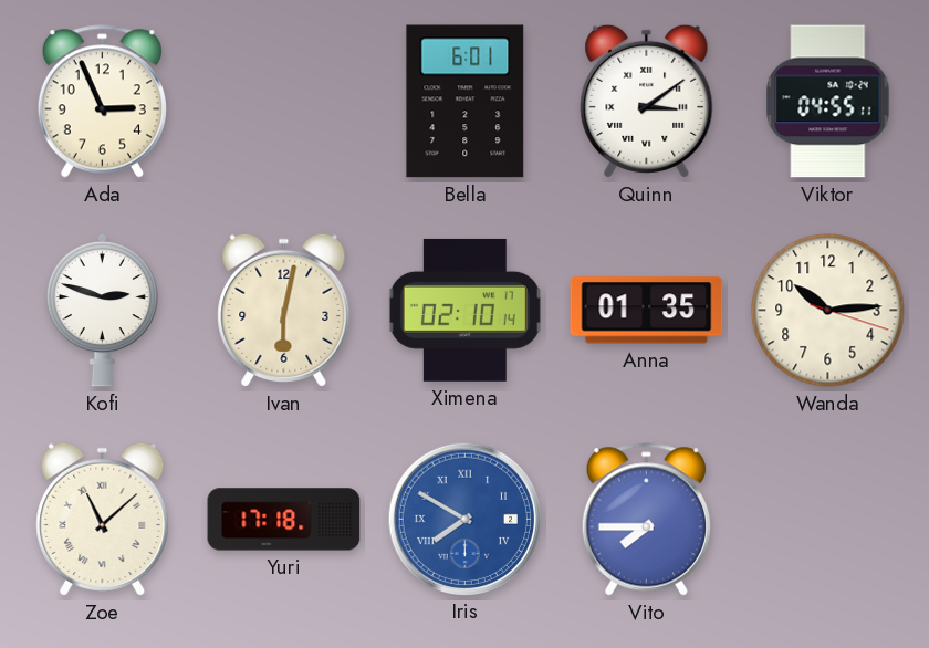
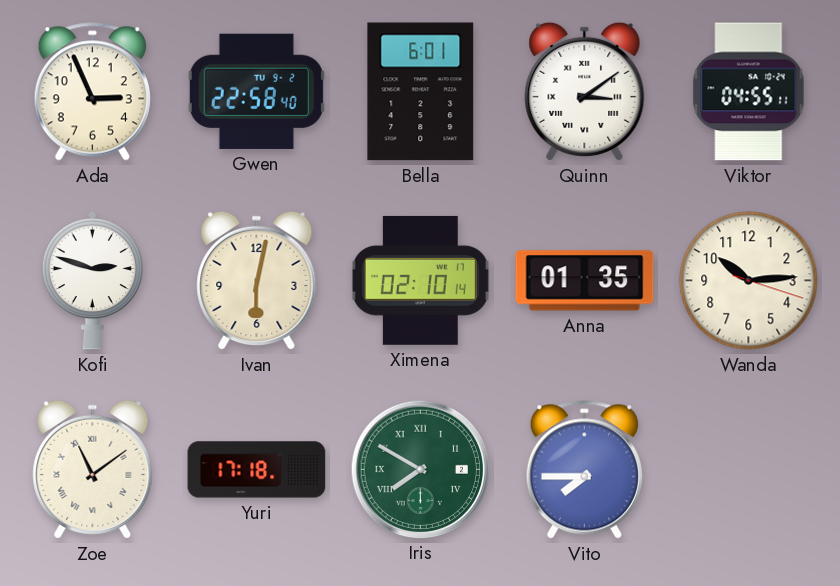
Gwen: none -> 22:58
Zoe: 11:08 -> 11:09
Iris dial: blue -> green
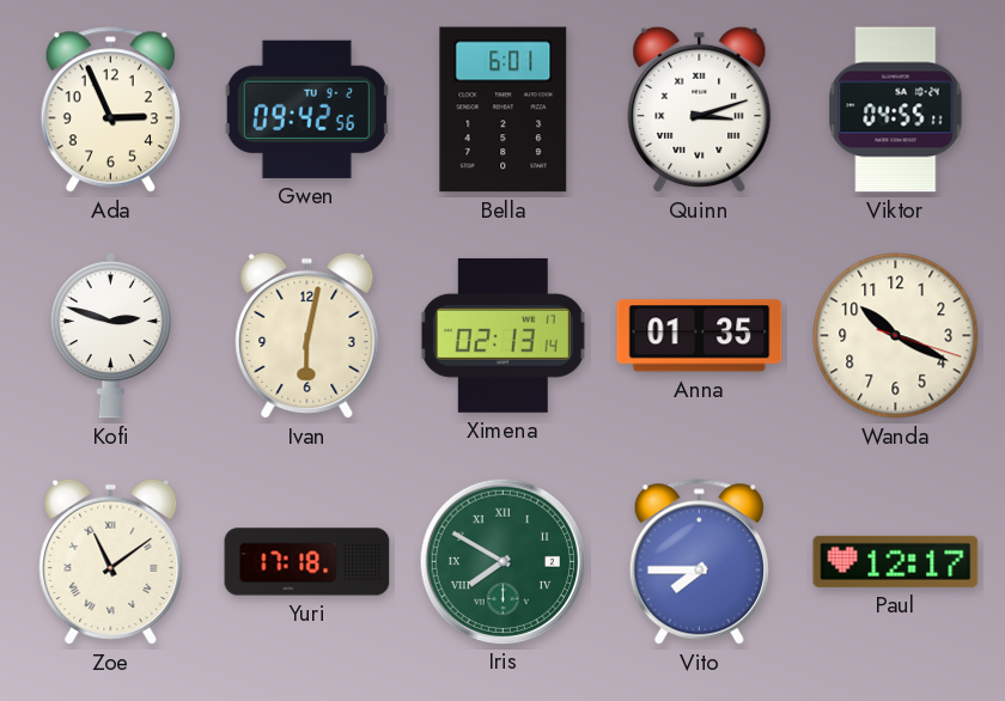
Gwen: 22:58 -> 09:42
Quinn: 3:09 -> 3:12
Ximena: 02:10 -> 02:13
Wanda: 10:14 -> 10:19
Paul: none -> 12:17
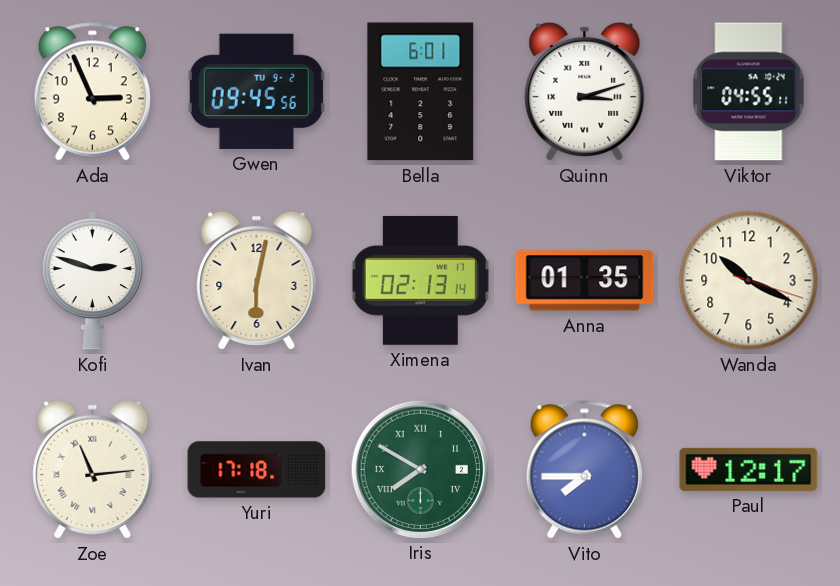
Gwen: 09:42 -> 09:45
Zoe: 11:09 -> 11:14
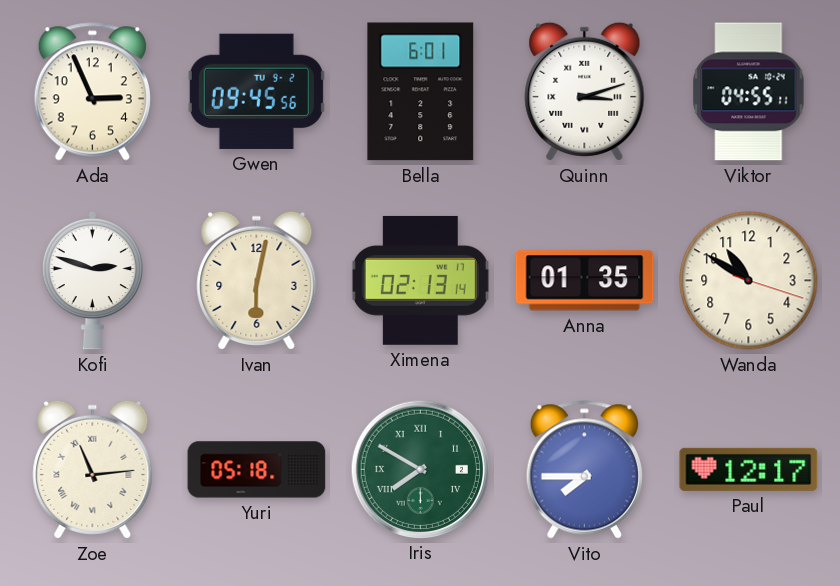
Wanda: 10:19 -> 10:50
Yuri: 17:18 -> 05:18
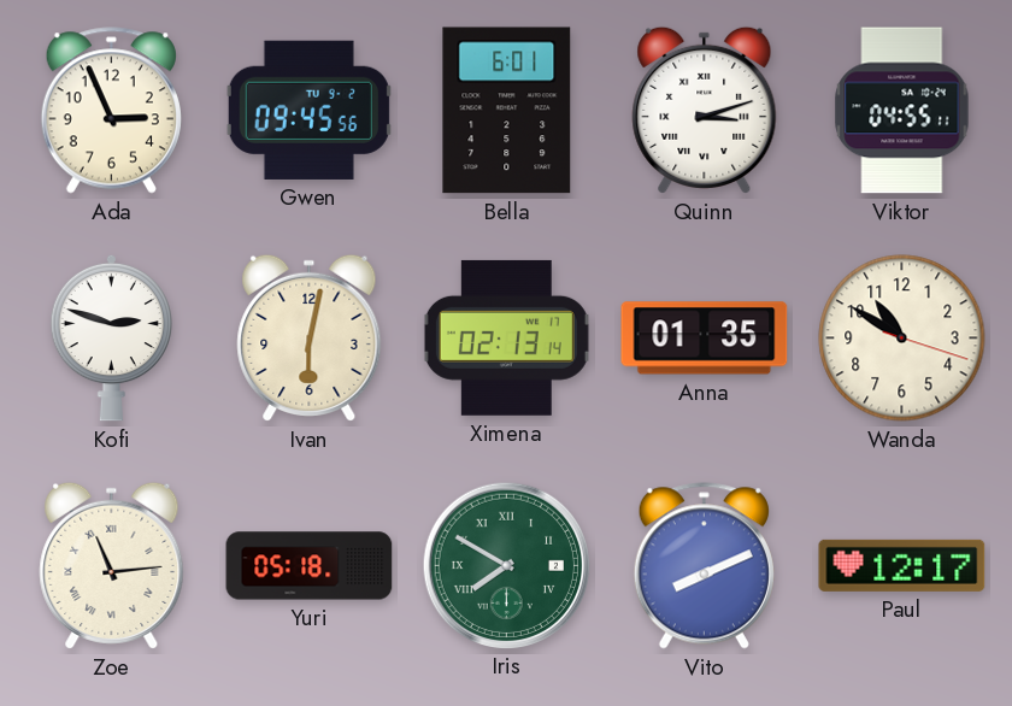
Vito: 7:45 -> 8:11
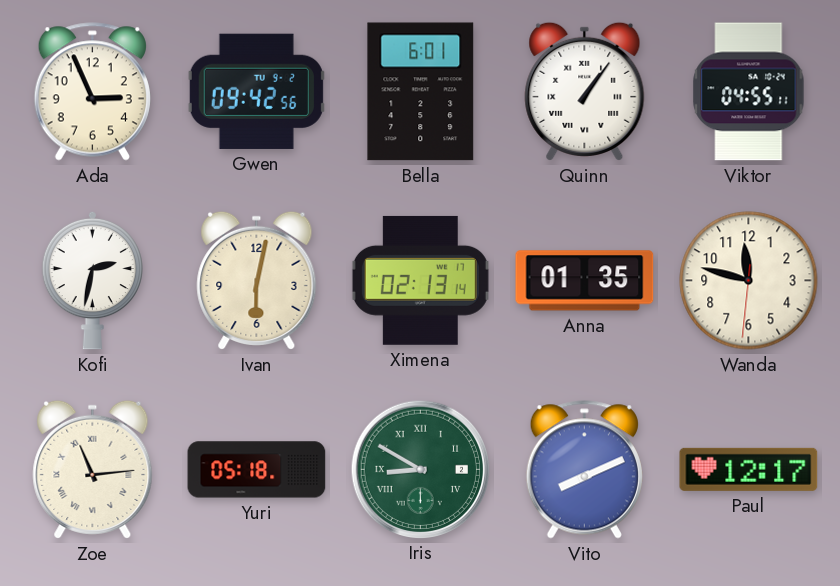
Gwen: 09:45 -> 09:42
Quinn: 3:12 -> 1:06
Kofi: 2:48 -> 2:32
Wanda: 10:50 -> 11:47
Iris: 7:50 -> 8:50
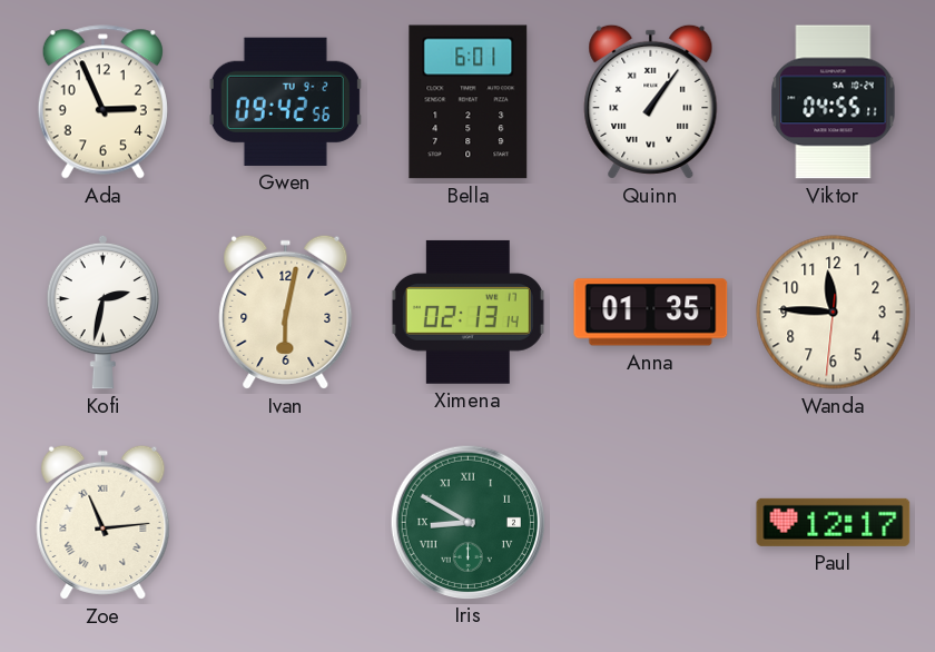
Wanda: 11:47 -> 11:45
Yuri: 05:18 -> none
Vito: 8:11 -> none
